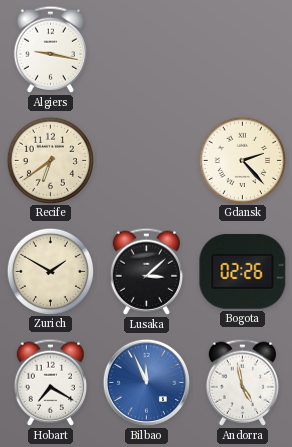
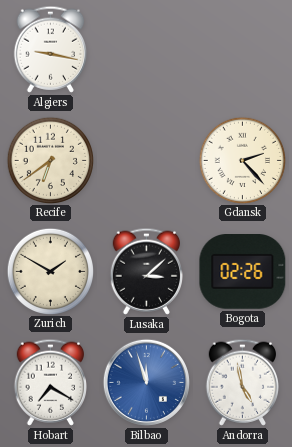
Bilbao: 11:56 -> 11:57
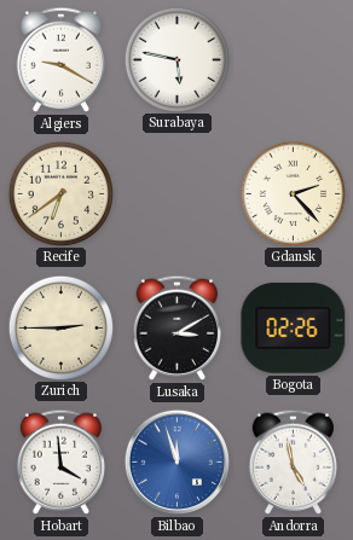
Algiers: 9:17 -> 9:20
Surabaya: none -> 5:47
Zurich: 1:50 -> 2:45
Lusaka: 3:08 -> 3:10
Hobart: 7:20 -> 3:59
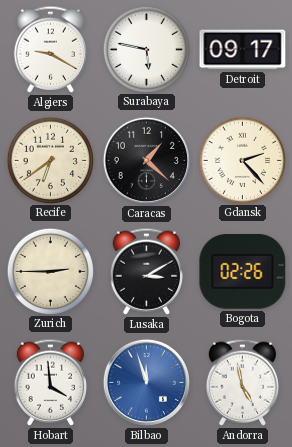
Detroit: none -> 09:17
Caracas: none -> 1:22
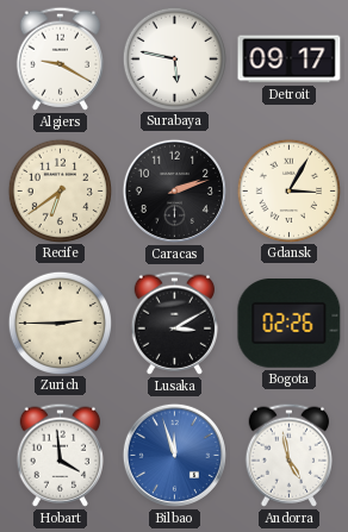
Caracas: 1:22 -> 2:12
Gdansk: 2:23 -> 3:05
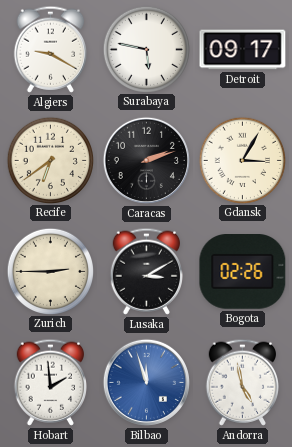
Hobart: 3:59 -> 1:59
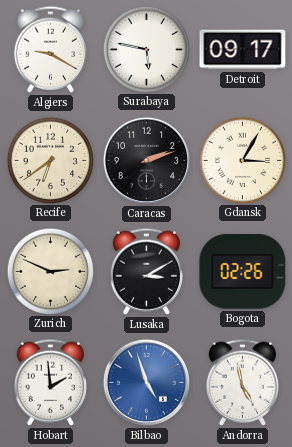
Zurich: 2:45 -> 2:49
Bilbao: 11:57 -> 4:57
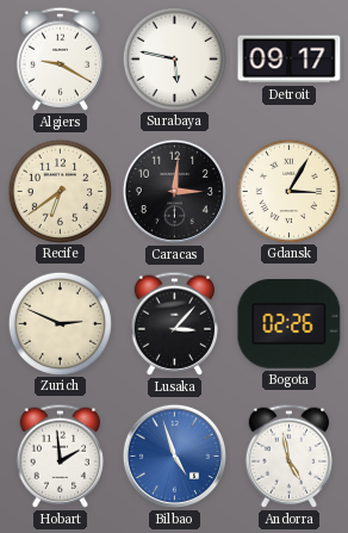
Caracas: 2:12 -> 3:01
Lusaka: 3:10 -> 3:07
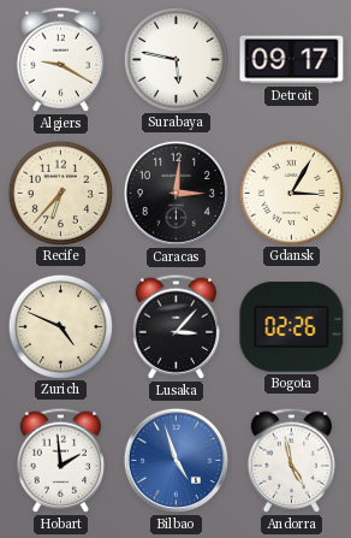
Recife: 6:39 -> 6:37
Zurich: 2:49 -> 4:49
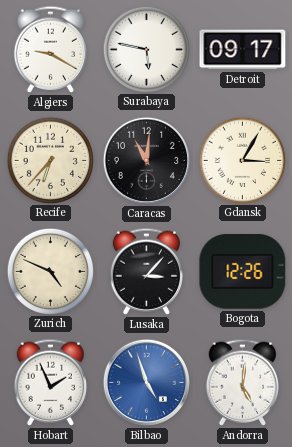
Caracas: 3:01 -> 11:01
Bogota: 02:26 -> 12:26
Hobart: 1:59 -> 1:56
Andorra: 4:58 -> 5:01
